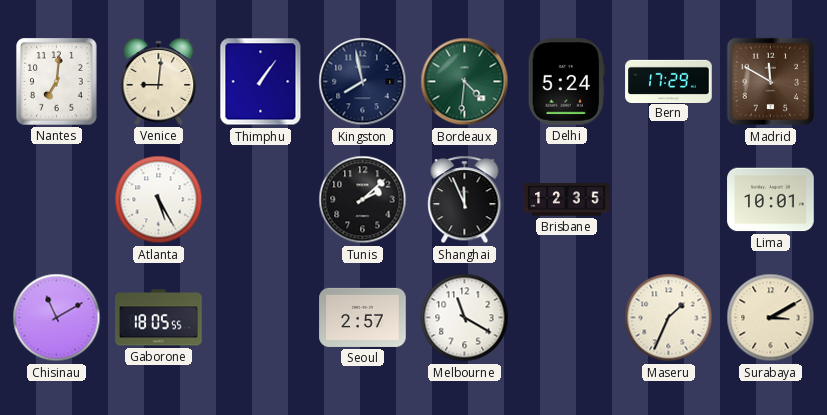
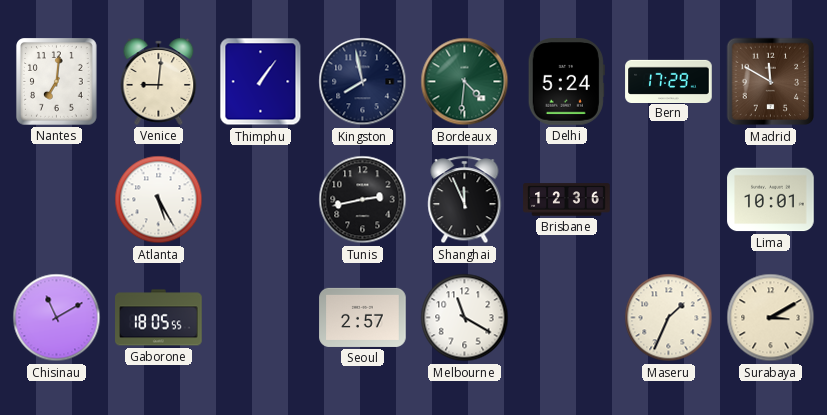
Tunis: 2:08 -> 2:43
Brisbane: 12:35 -> 12:36
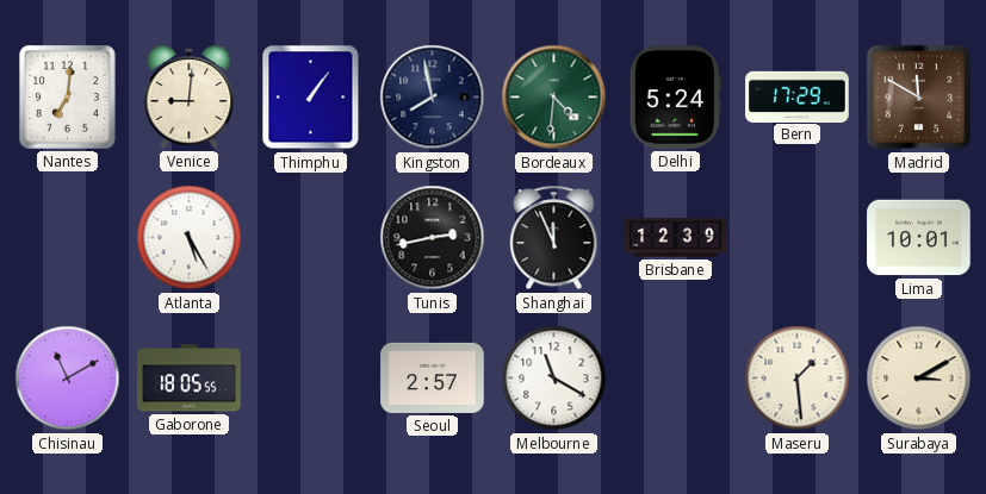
Brisbane: 12:36 -> 12:39
Maseru: 1:34 -> 1:29
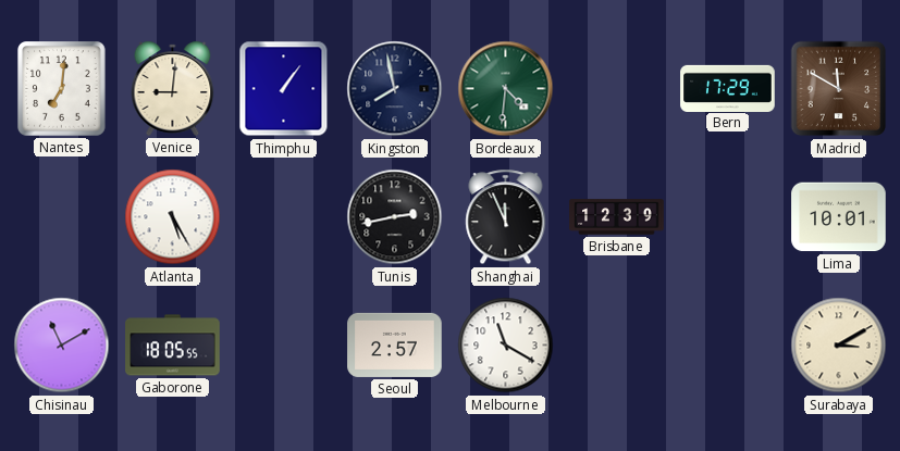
Delhi: 5:24 -> none
Maseru: 1:29 -> none
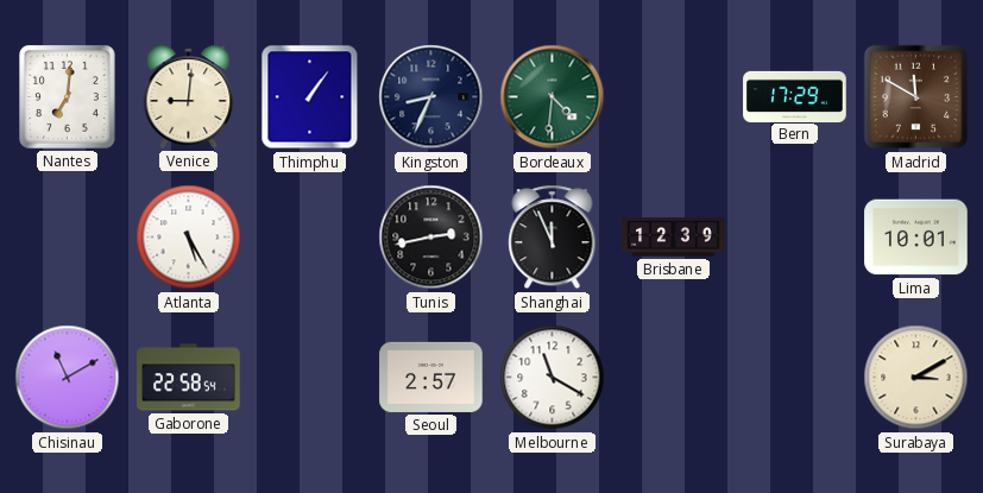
Kingston: 7:58 -> 8:34
Gaborone: 18:05 -> 22:58
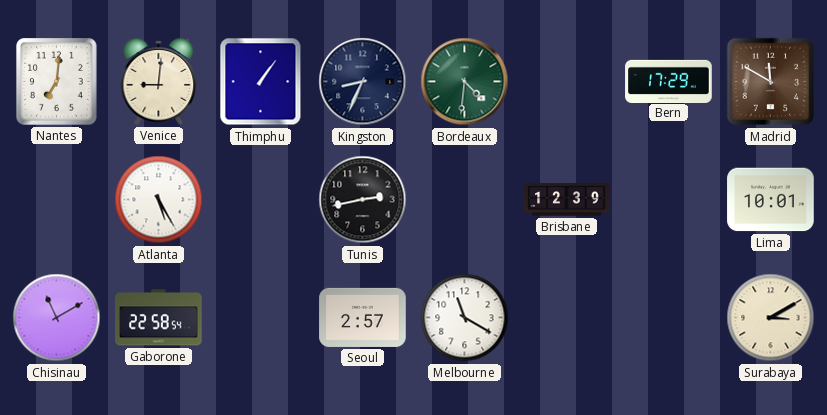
Shanghai: 11:56 -> none
